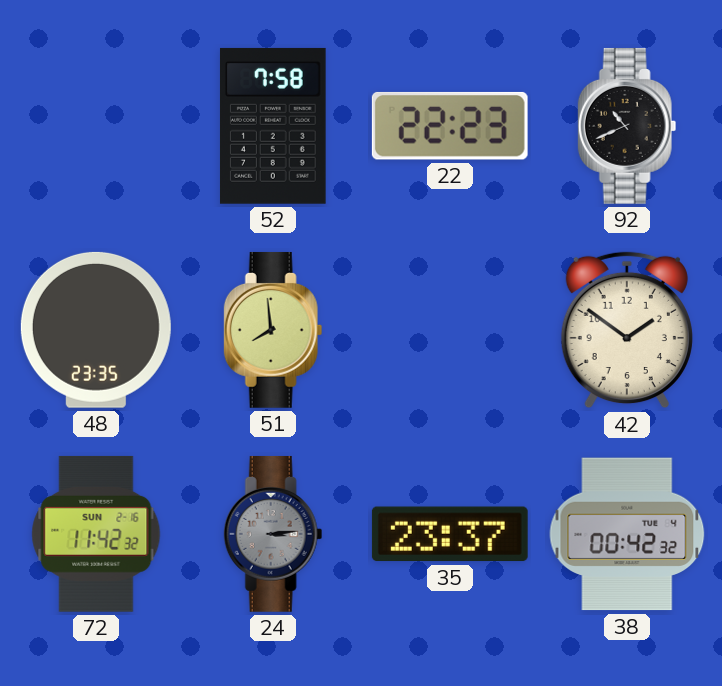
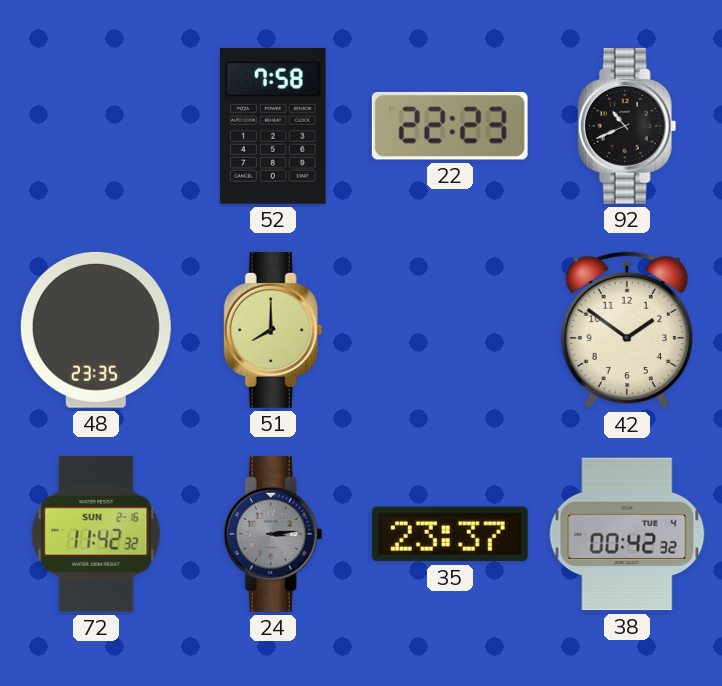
51: 7:59 -> 8:00
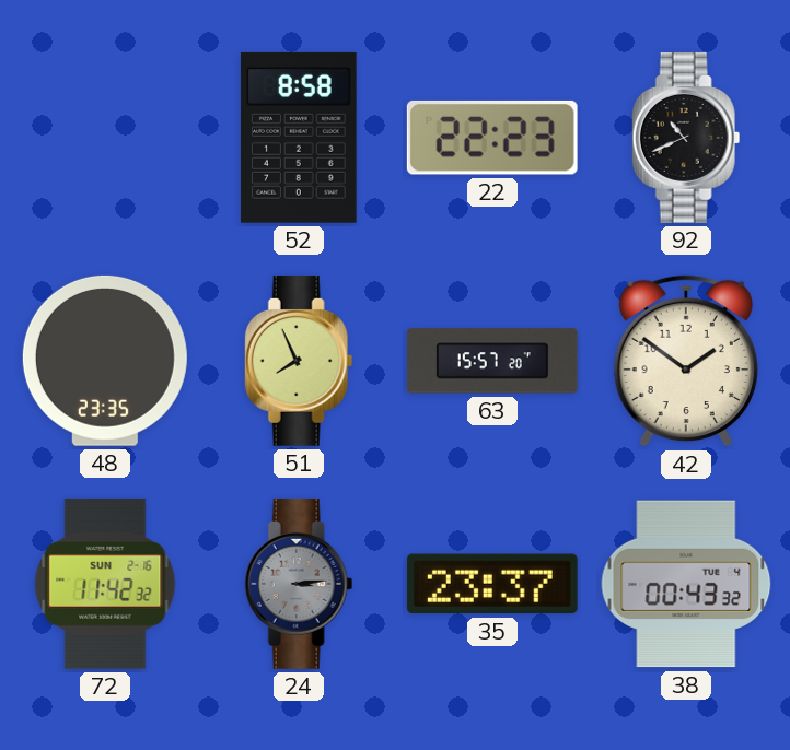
52: 7:58 -> 8:58
51: 8:00 -> 7:56
63: none -> 15:57
38: 00:42 -> 00:43
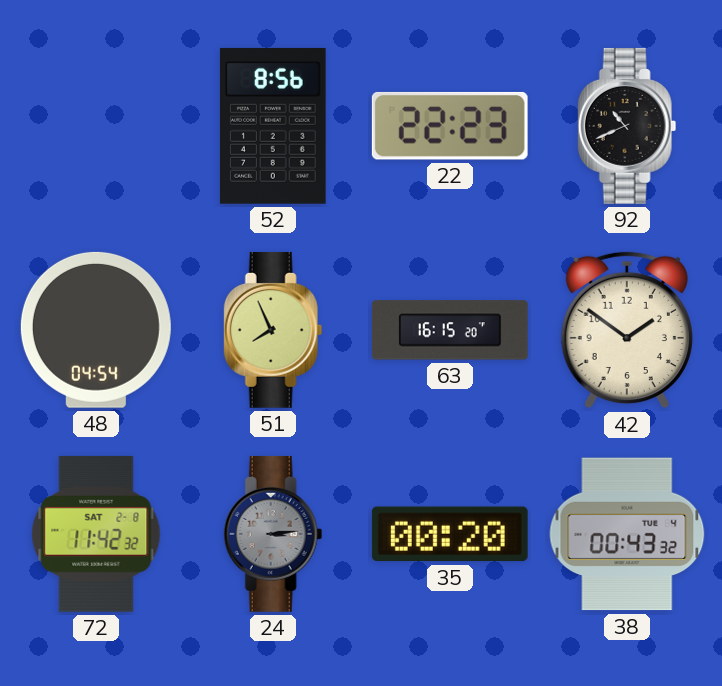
52: 8:58 -> 8:56
48: 23:35 -> 04:54
63: 15:57 -> 16:15
72 date: SUN 2-16 -> SAT 2-8
35: 23:37 -> 00:20
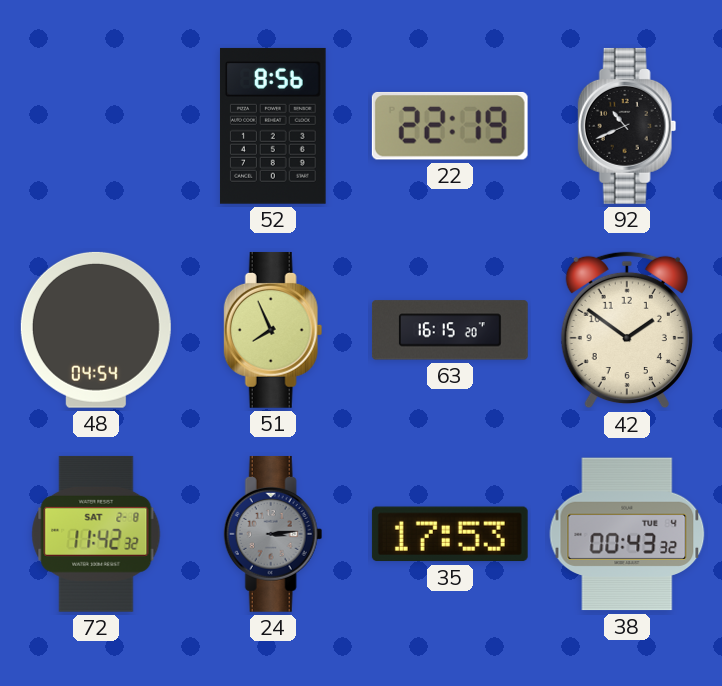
22: 22:23 -> 22:19
35: 00:20 -> 17:53
